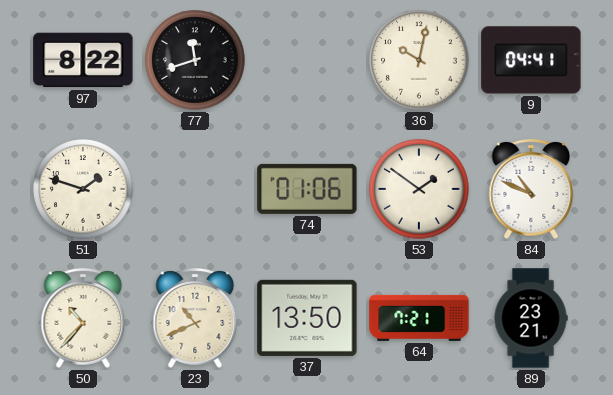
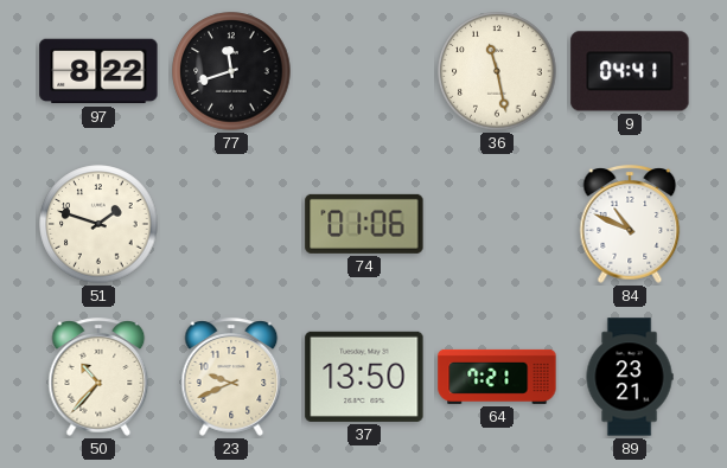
36: 10:02 -> 11:28
53: 1:51 -> none
23: 10:41 -> 9:41
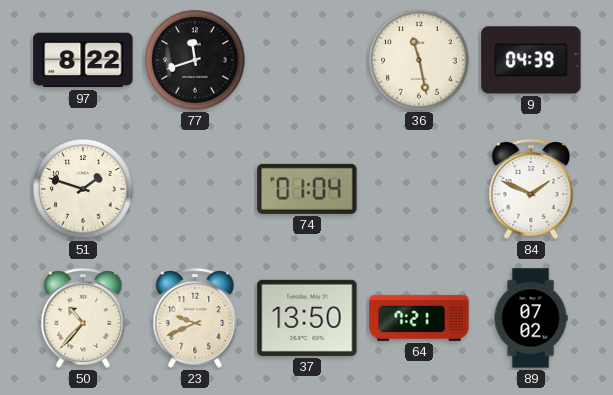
9: 04:41 -> 04:39
74: 01:06 -> 01:04
84: 10:49 -> 1:49
89: 23:21 -> 07:02
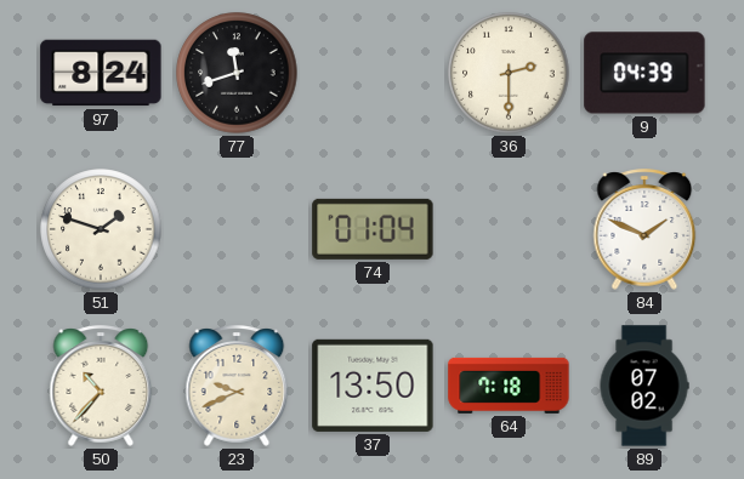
97: 8:22 -> 8:24
36: 11:28 -> 2:30
64: 7:21 -> 7:18
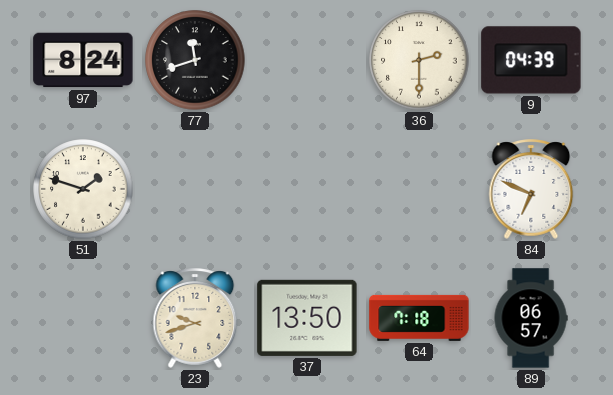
74: 01:04 -> none
84: 1:49 -> 6:49
50: 10:37 -> none
23: 9:41 -> 9:42
89: 07:02 -> 06:57
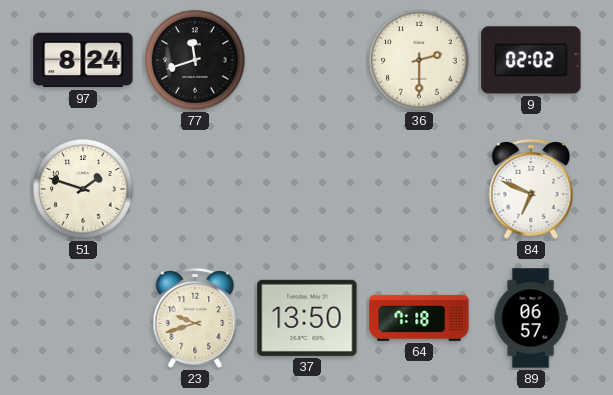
9: 04:39 -> 02:02
